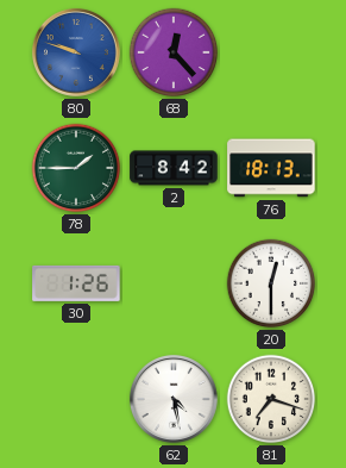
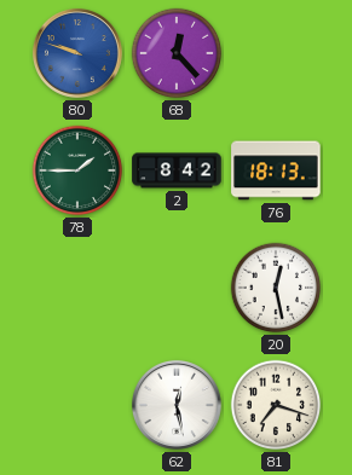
30: 1:26 -> none
20: 12:30 -> 12:28
62: 4:28 -> 12:28
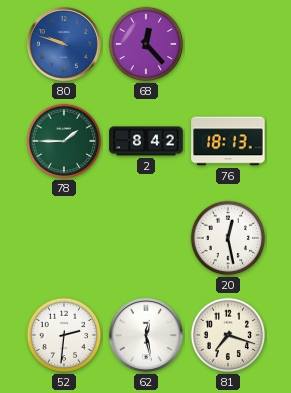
52: none -> 2:31
